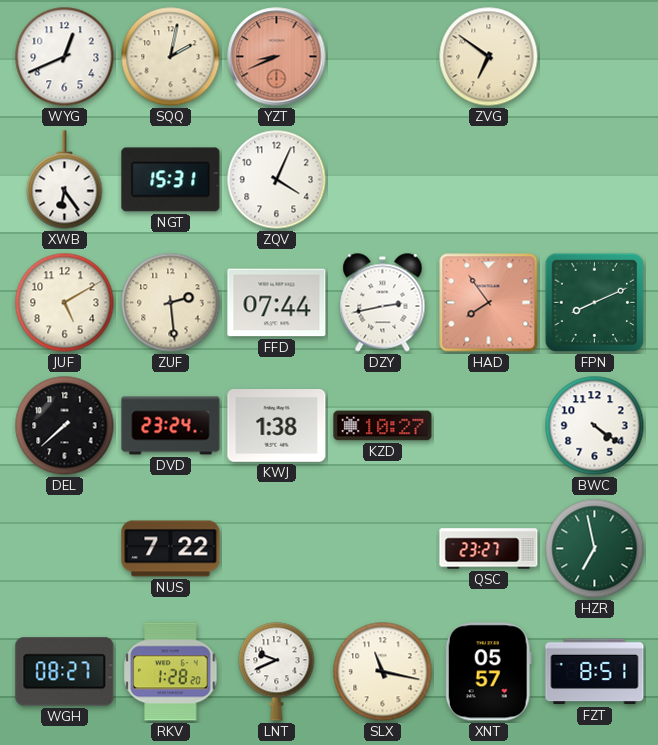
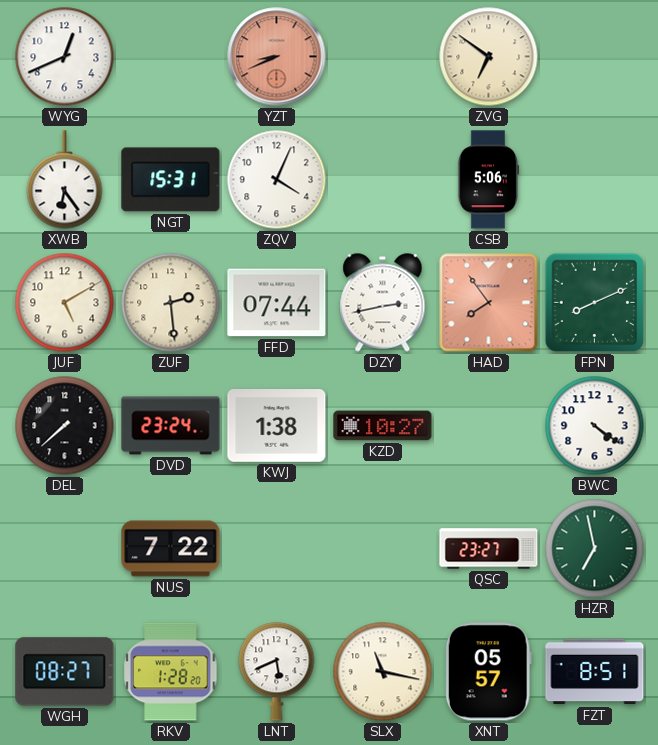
SQQ: 2:02 -> none
CSB: none -> 5:06
LNT: 9:41 -> 5:41
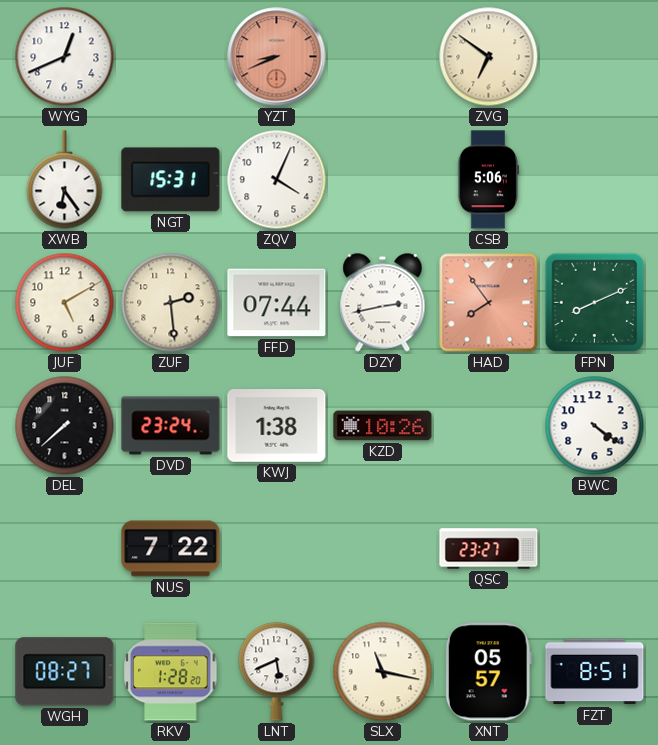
KZD: 10:27 -> 10:26
HZR: 6:58 -> none
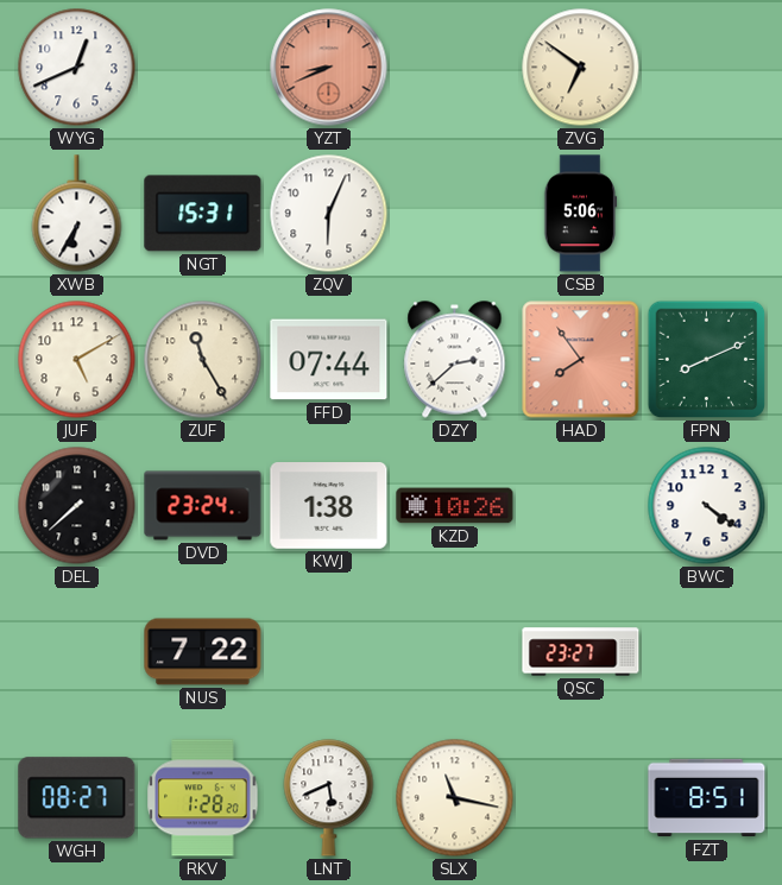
XWB: 6:24 -> 6:35
ZQV: 4:04 -> 6:04
ZUF: 2:29 -> 11:25
DZY: 2:43 -> 2:38
XNT: 05:57 -> none
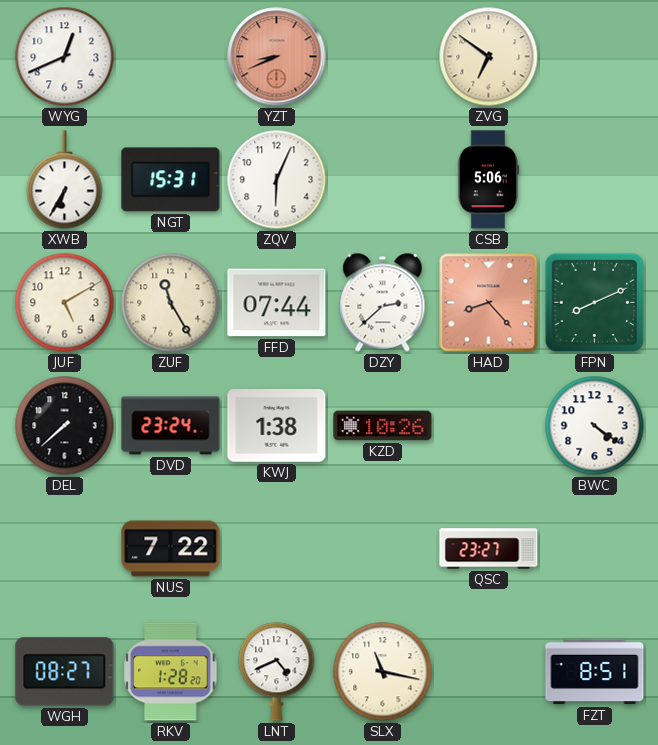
HAD: 7:54 -> 8:23
LNT: 5:41 -> 4:41
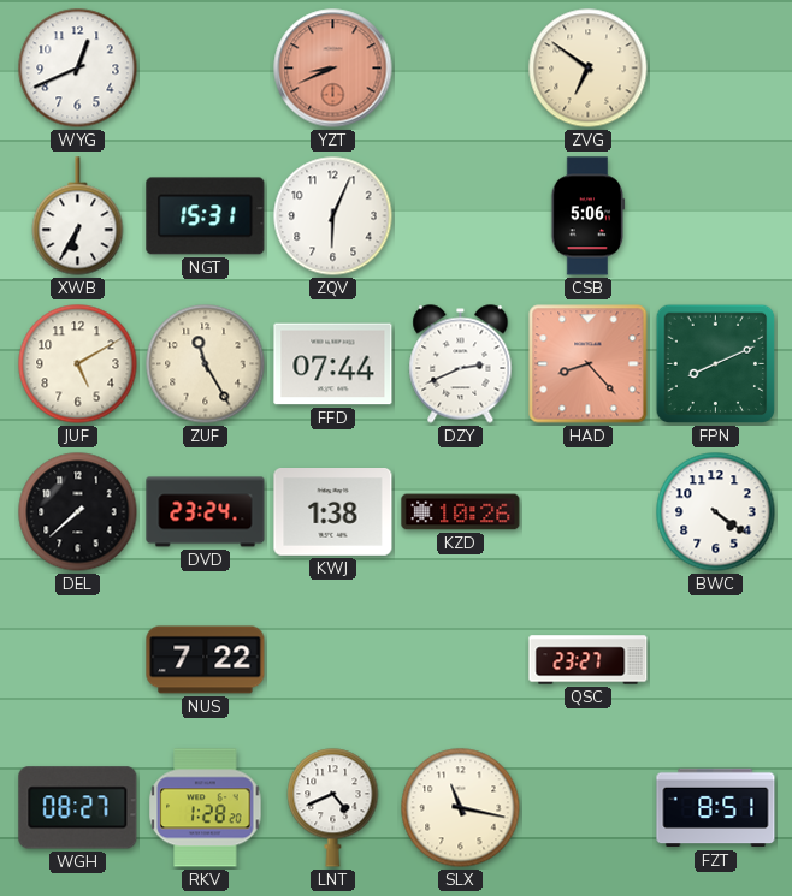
DZY: 2:38 -> 2:41
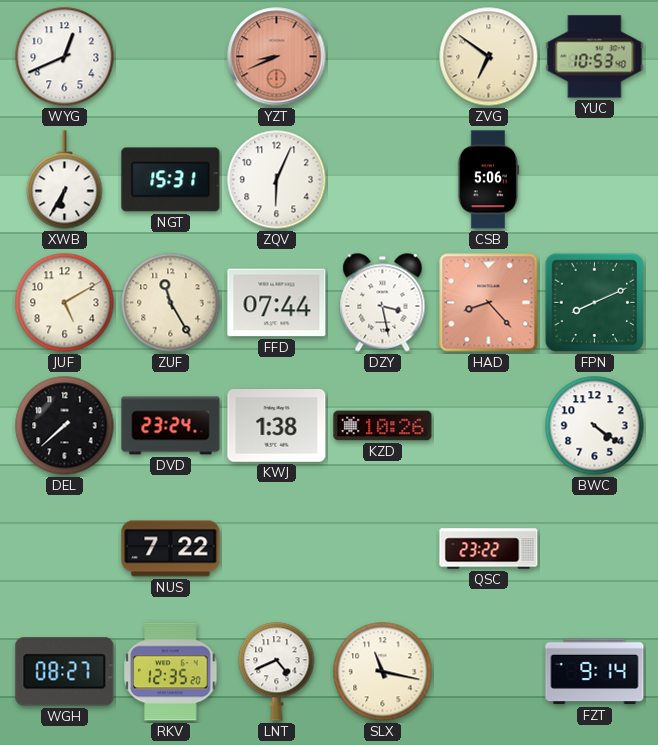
YUC: none -> 10:53
DZY: 2:41 -> 3:28
QSC: 23:27 -> 23:22
RKV: 1:28 -> 12:35
FZT: 8:51 -> 9:14
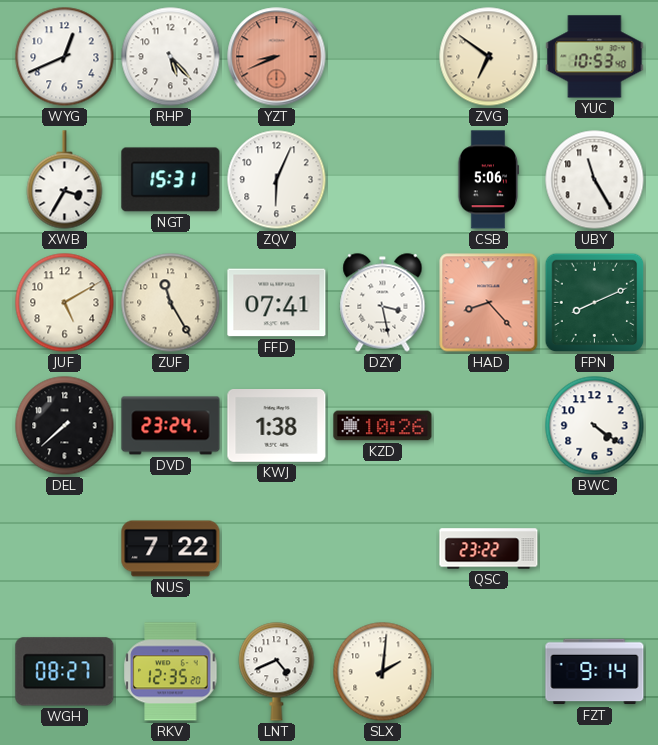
RHP: none -> 5:23
XWB: 6:35 -> 3:35
UBY: none -> 11:25
FFD: 07:44 -> 07:41
SLX: 11:17 -> 2:01
